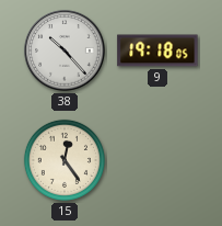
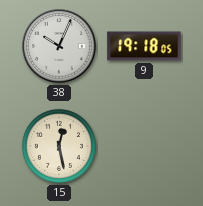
38: 10:23 -> 10:04
15: 12:24 -> 12:28
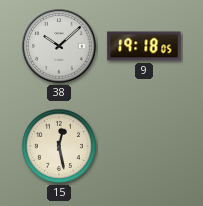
38: 10:04 -> 10:08
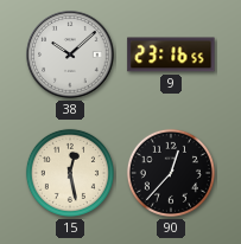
9: 19:18 -> 23:16
90: none -> 12:37
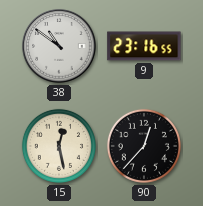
38: 10:08 -> 10:51
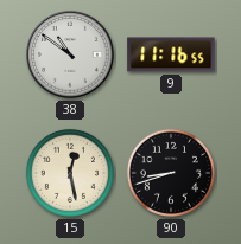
9: 23:16 -> 11:16
90: 12:37 -> 8:42
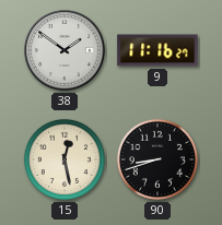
38: 10:51 -> 1:51
9: 11:16:55 -> 11:16:27
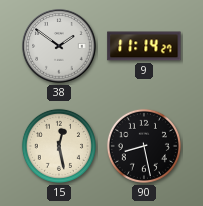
9: 11:16 -> 11:14
90: 8:42 -> 8:28
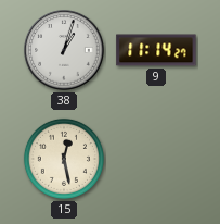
38: 1:51 -> 1:03
90: 8:28 -> none
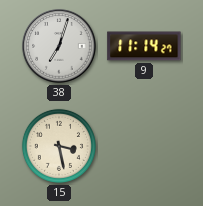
38: 1:03 -> 7:03
15: 12:28 -> 3:28
